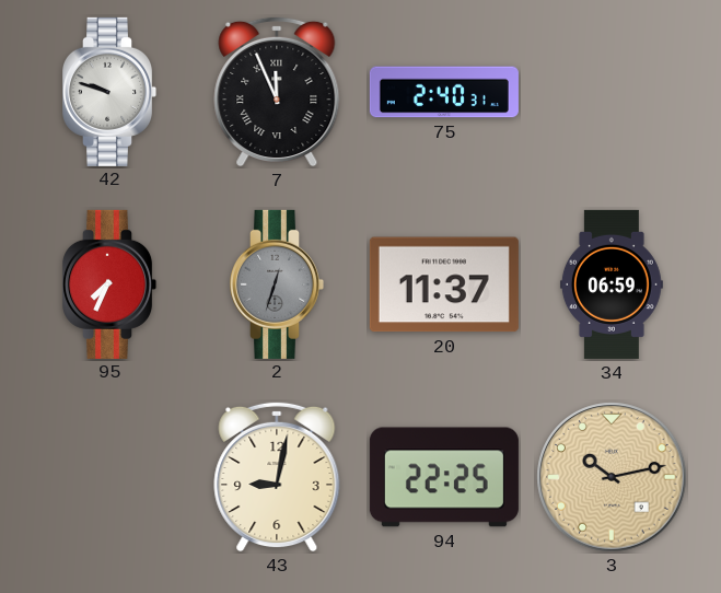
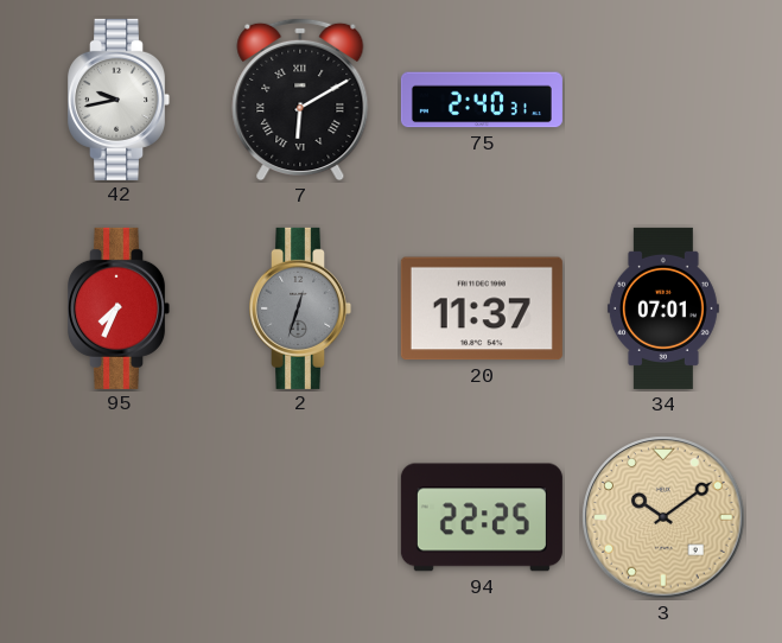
42: 9:48 -> 9:43
7: 11:56 -> 6:10
34: 06:59 -> 07:01
43: 9:02 -> none
3: 10:13 -> 10:09
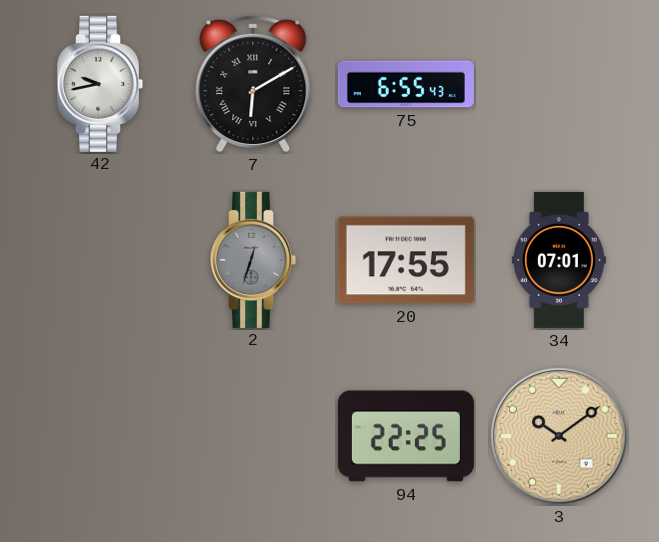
75: 2:40 -> 6:55
95: 7:34 -> none
20: 11:37 -> 17:55
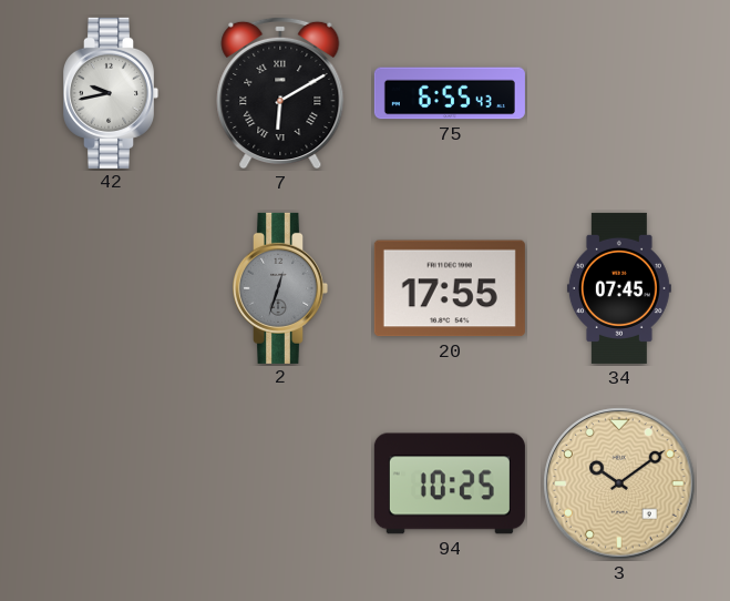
34: 07:01 -> 07:45
94: 22:25 -> 10:25
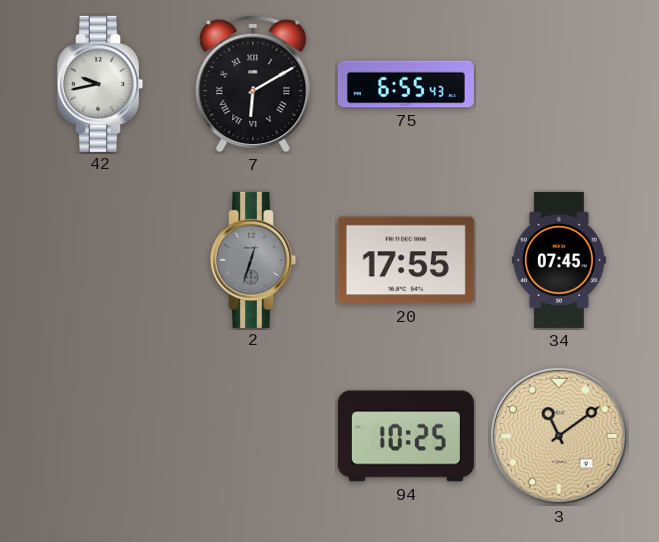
3: 10:09 -> 11:09
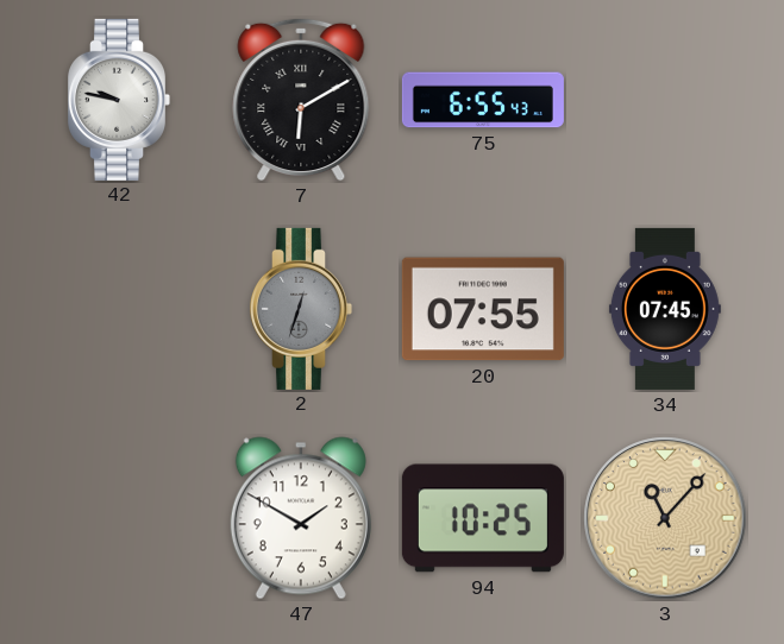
42: 9:43 -> 9:47
20: 17:55 -> 07:55
47: none -> 1:50
3: 11:09 -> 11:07
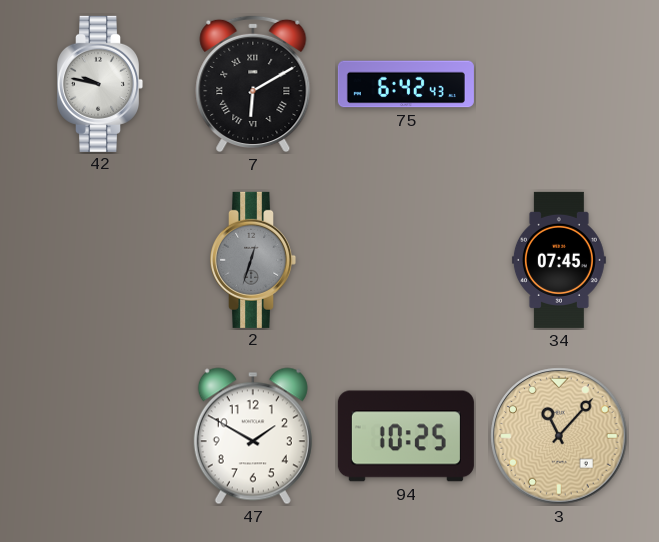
75: 6:55 -> 6:42
20: 07:55 -> none
